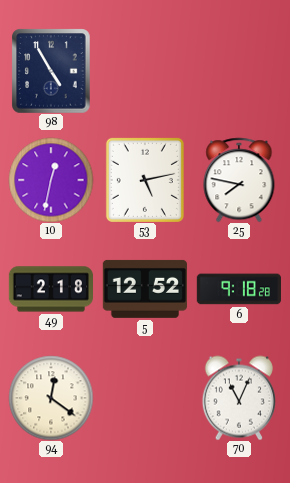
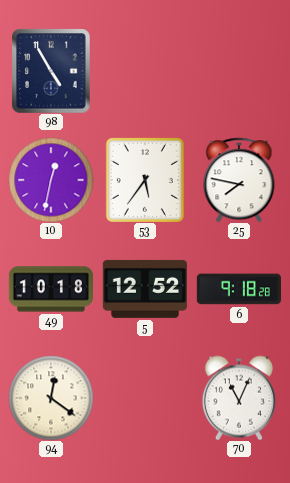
53: 5:13 -> 5:36
49: 2:18 -> 10:18
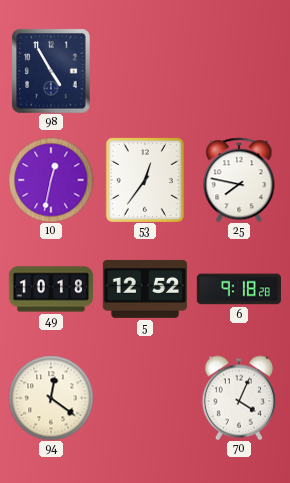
53: 5:36 -> 12:36
70: 11:04 -> 4:04
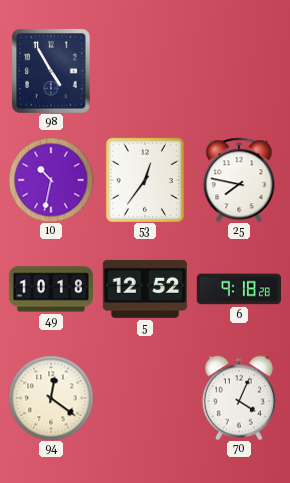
10: 12:32 -> 10:32
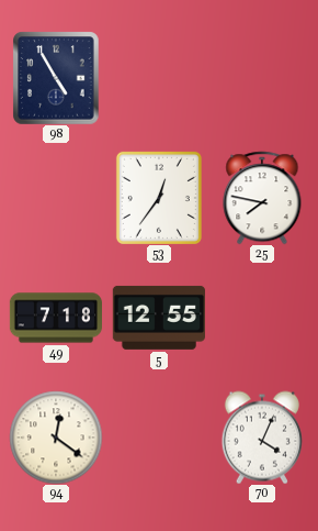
10: 10:32 -> none
49: 10:18 -> 7:18
5: 12:52 -> 12:55
6: 9:18 -> none
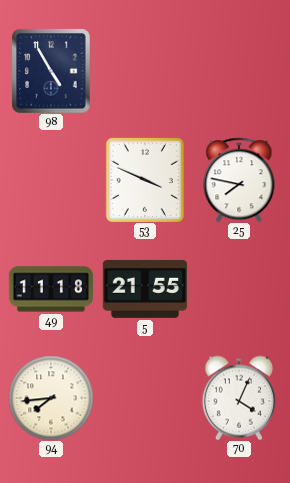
53: 12:36 -> 3:49
49: 7:18 -> 11:18
5: 12:55 -> 21:55
94: 12:21 -> 7:44
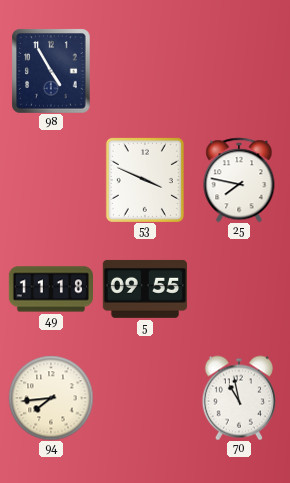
5: 21:55 -> 09:55
70: 4:04 -> 10:58
